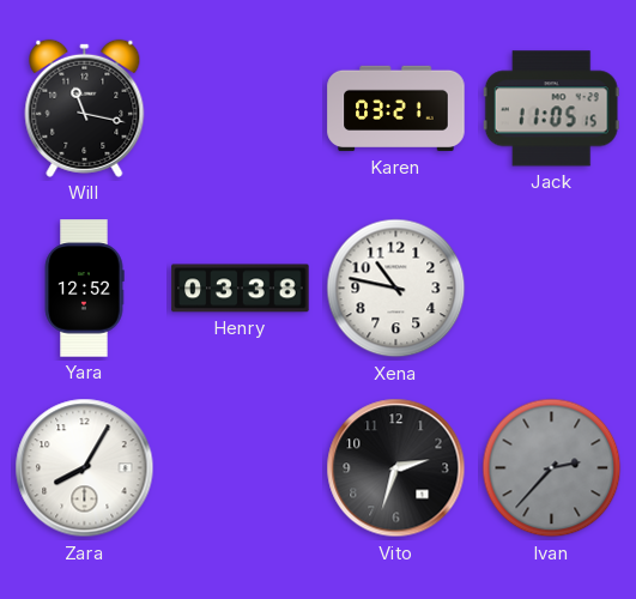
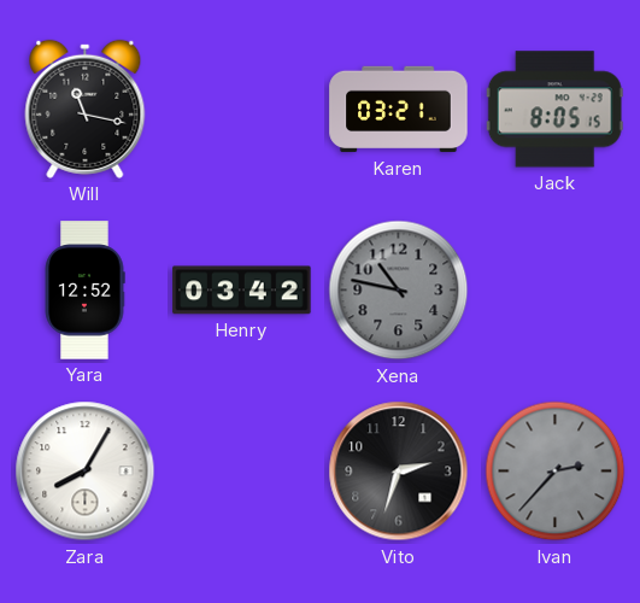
Jack: 11:05 -> 8:05
Henry: 03:38 -> 03:42
Xena dial: white -> grey
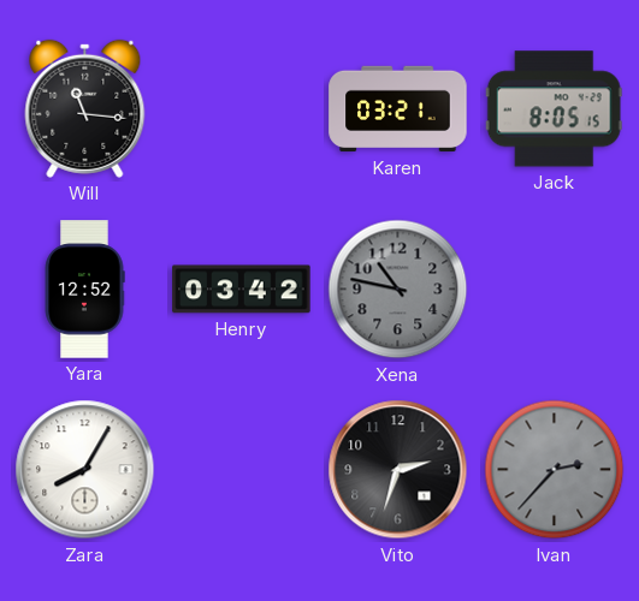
Will: 11:17 -> 11:16
